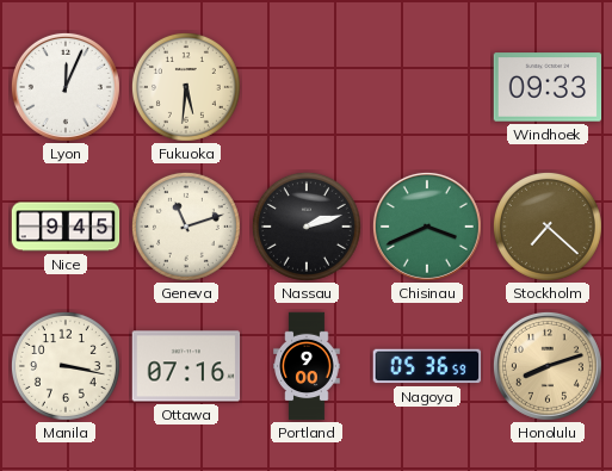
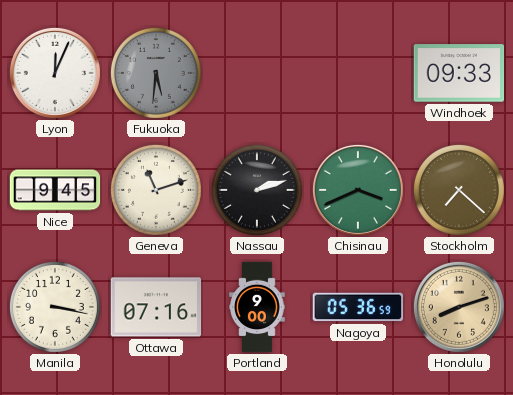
Fukuoka dial: cream -> grey
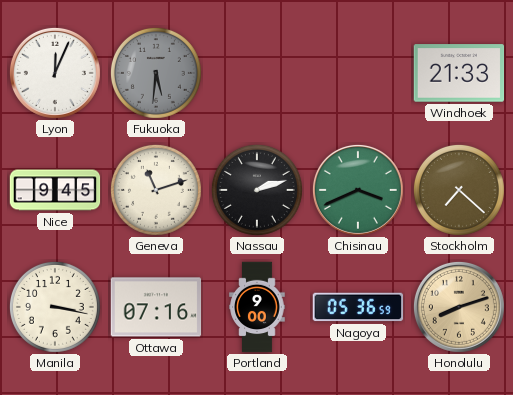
Windhoek: 09:33 -> 21:33
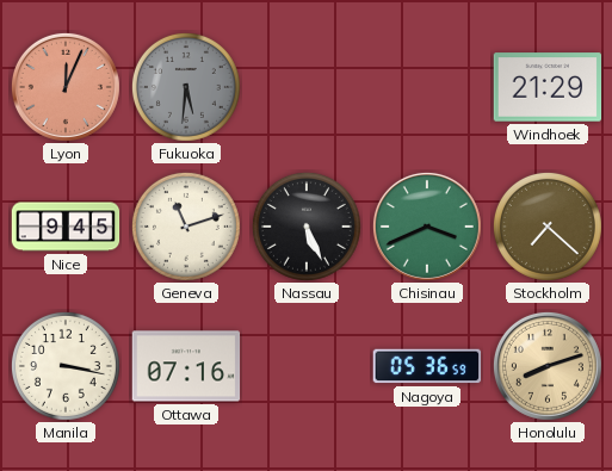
Lyon dial: white -> salmon
Windhoek: 21:33 -> 21:29
Nassau: 2:12 -> 5:26
Portland: 9:00 -> none
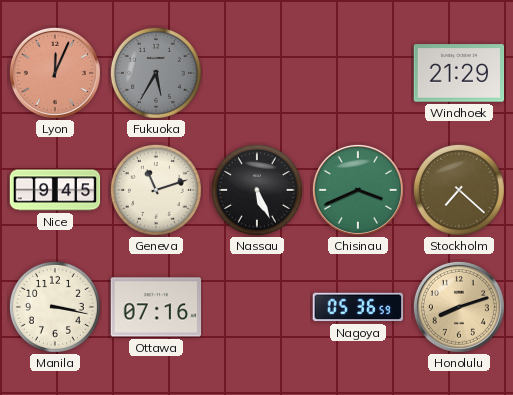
Fukuoka: 5:31 -> 5:35
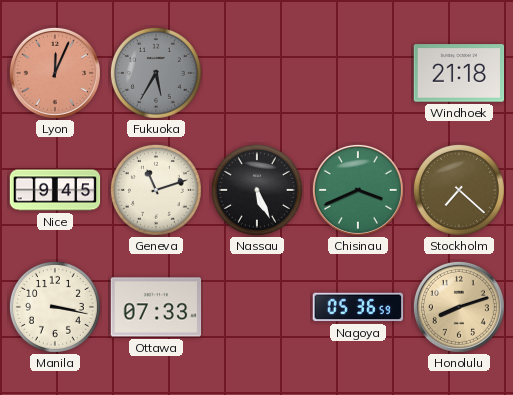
Windhoek: 21:29 -> 21:18
Ottawa: 07:16 -> 07:33
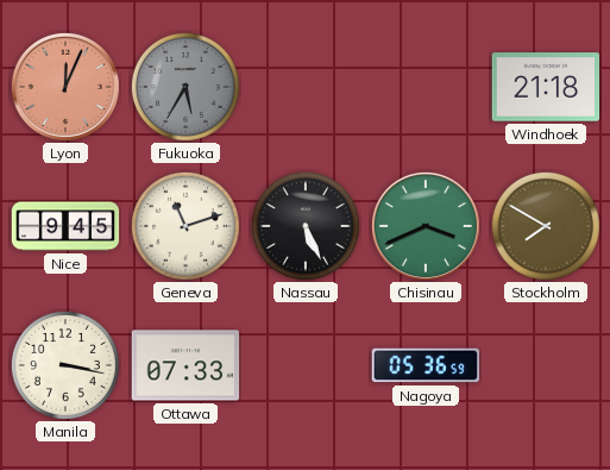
Stockholm: 7:22 -> 7:50
Honolulu: 8:12 -> none
